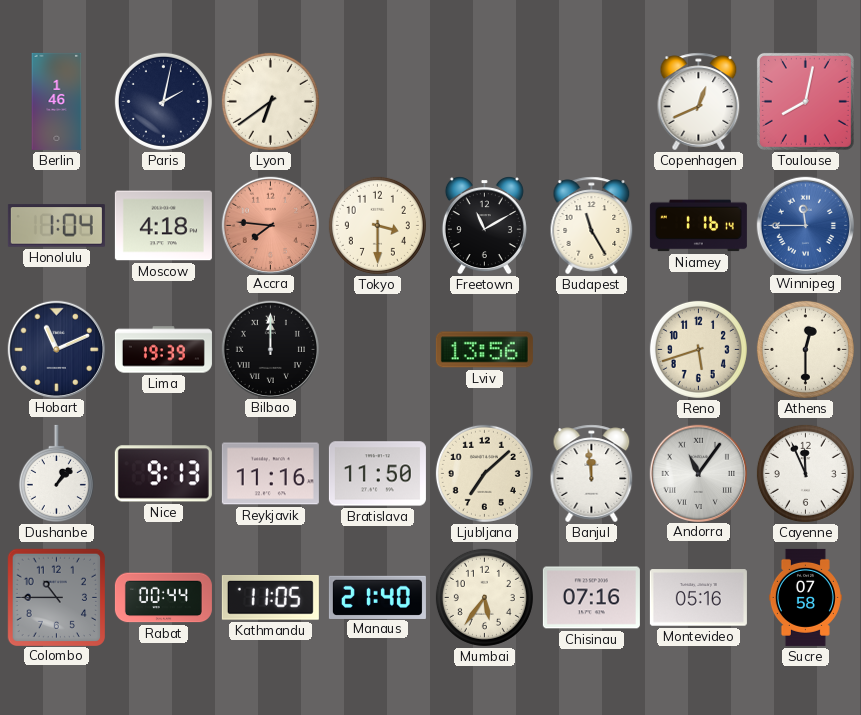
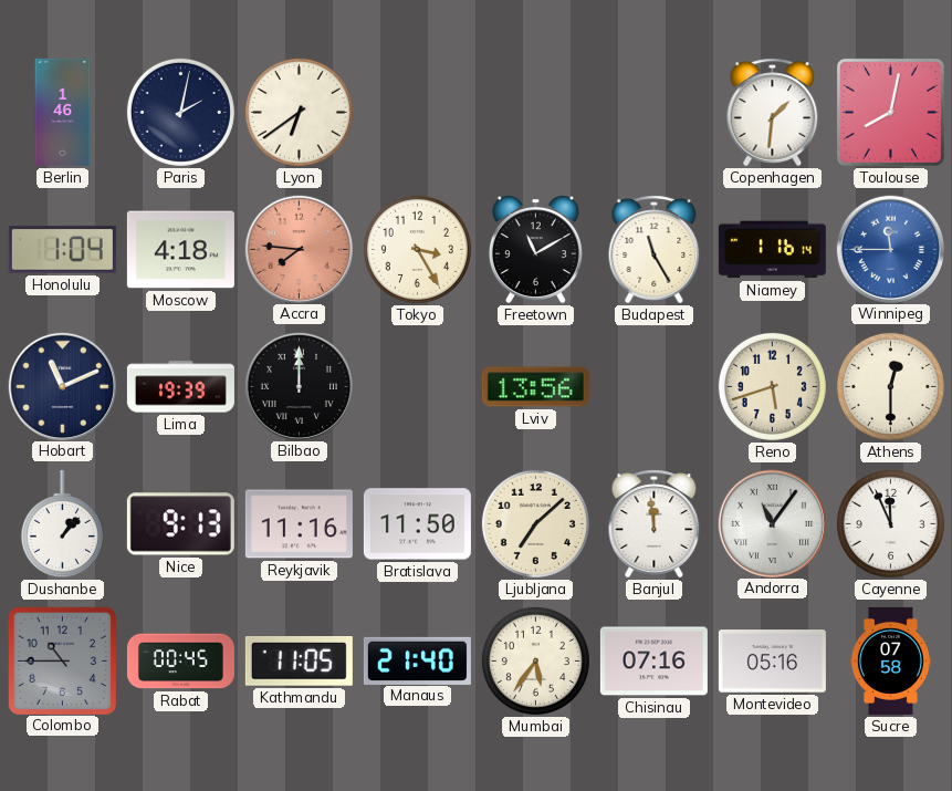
Copenhagen: 12:41 -> 1:31
Tokyo: 3:30 -> 3:25
Rabat: 00:44 -> 00:45
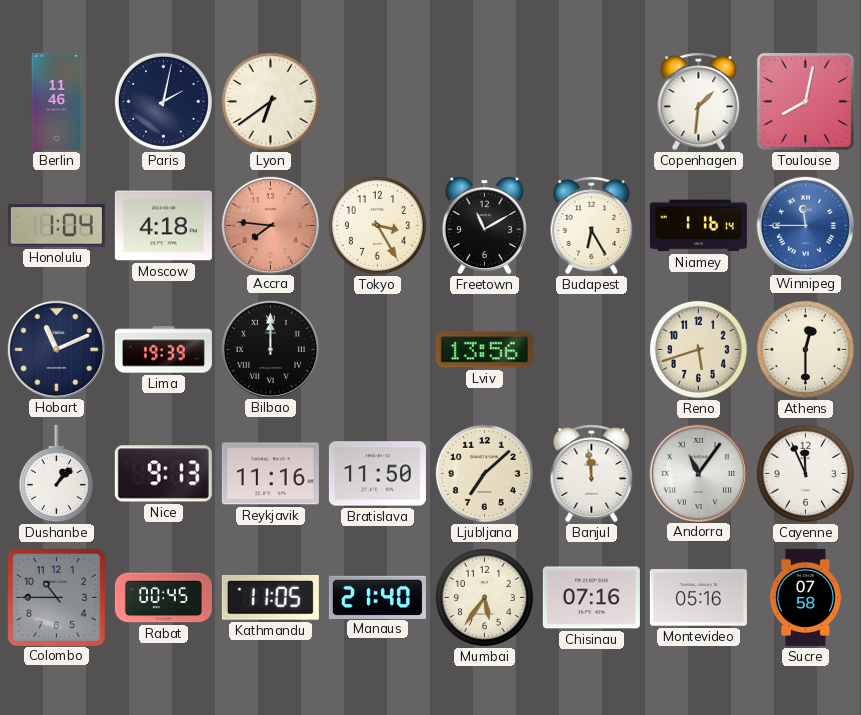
Berlin: 1:46 -> 11:46
Budapest: 11:25 -> 6:25
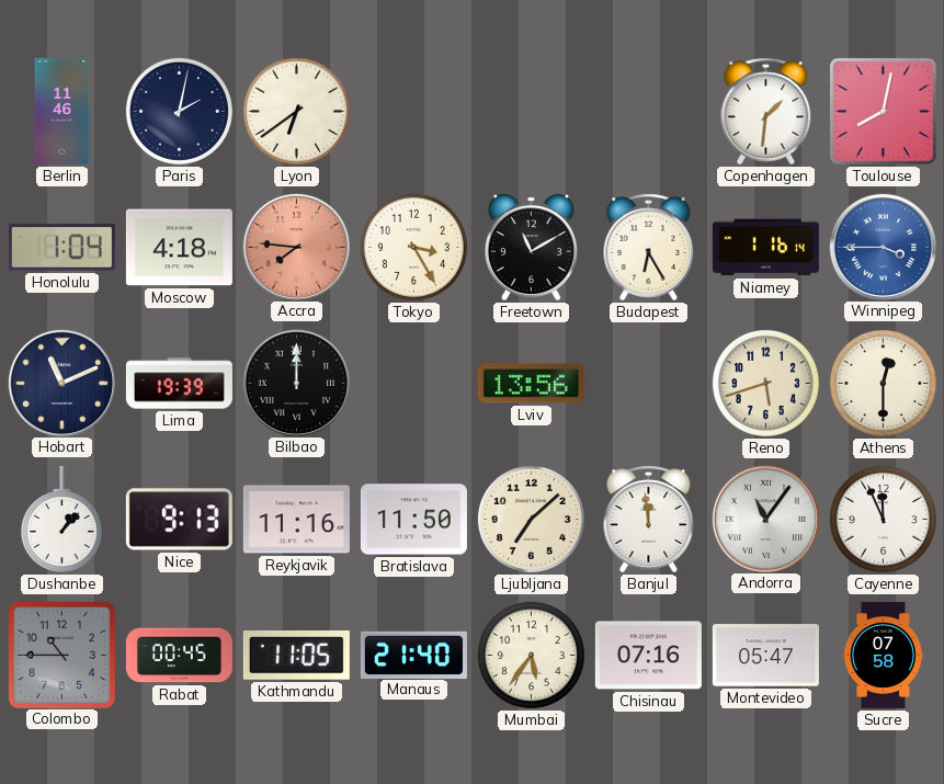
Winnipeg: 11:45 -> 3:45
Montevideo: 05:16 -> 05:47
